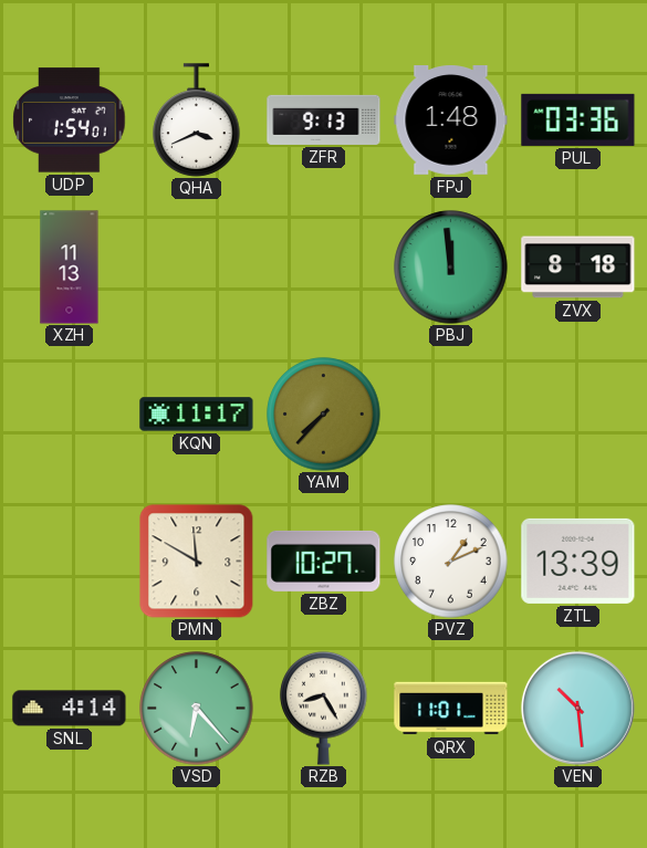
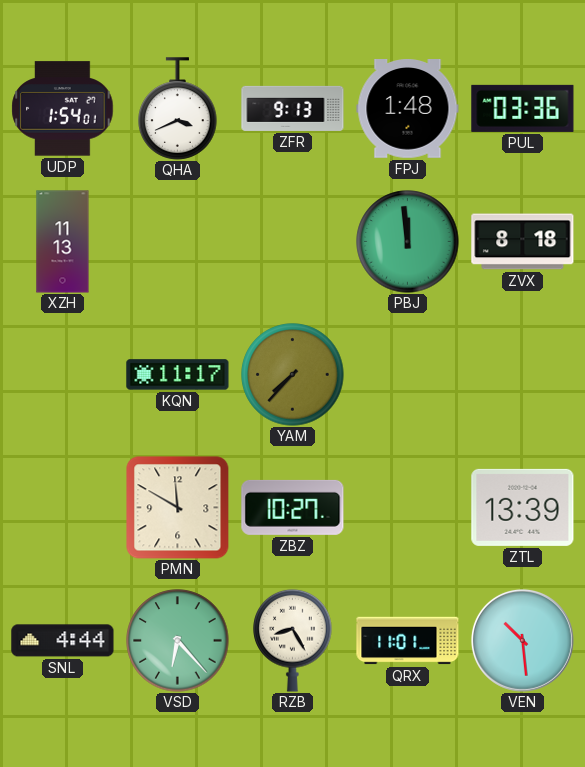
PVZ: 1:11 -> none
SNL: 4:14 -> 4:44
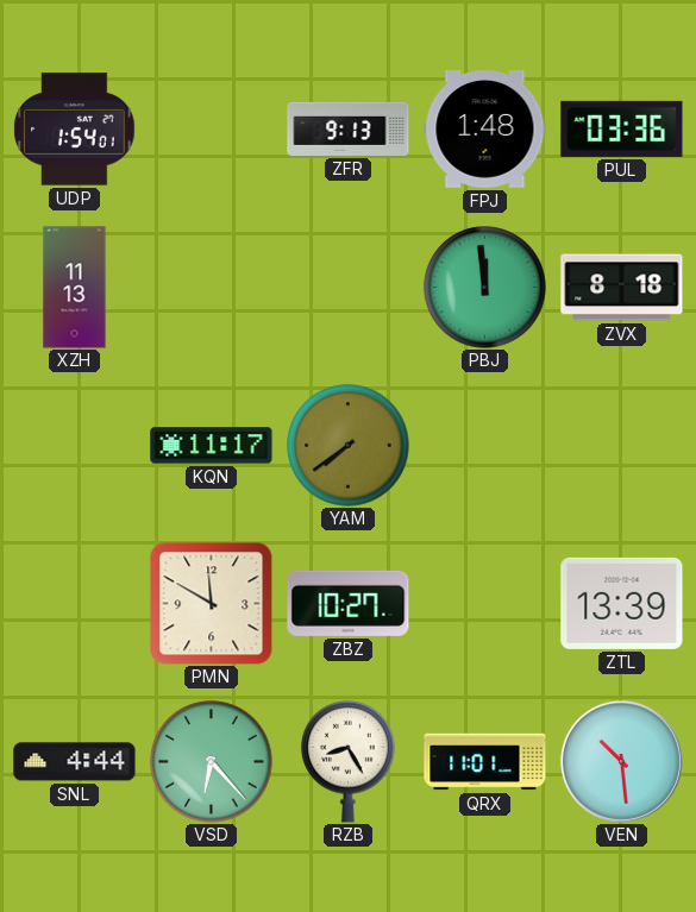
QHA: 3:41 -> none
YAM: 7:37 -> 7:39
